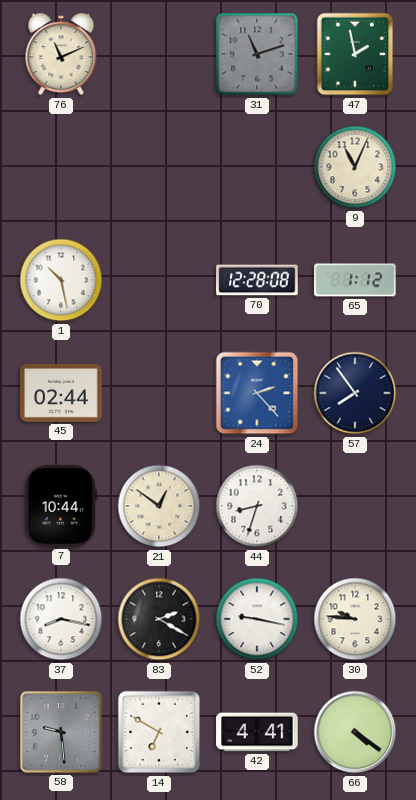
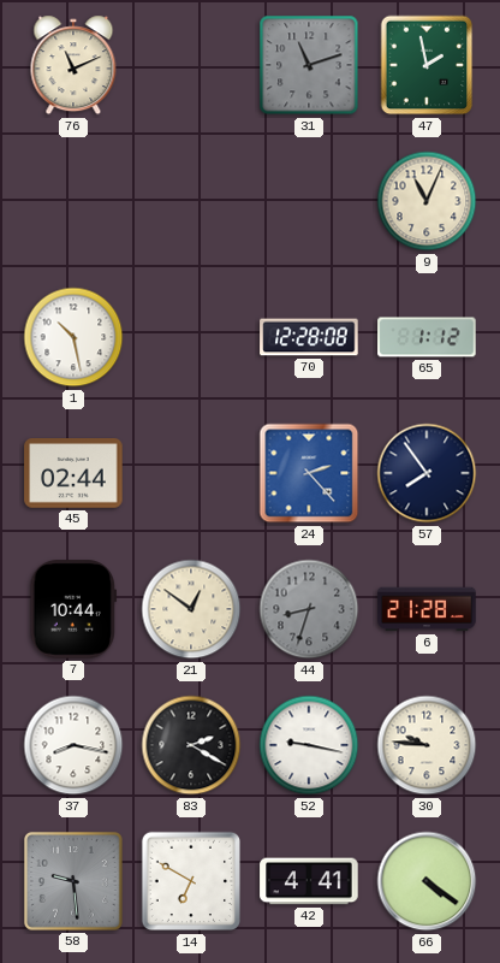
44 dial: white -> grey
6: none -> 21:28
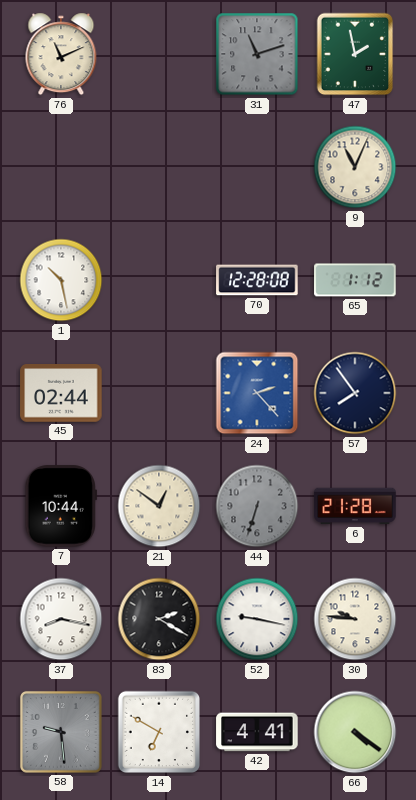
44: 8:33 -> 6:33
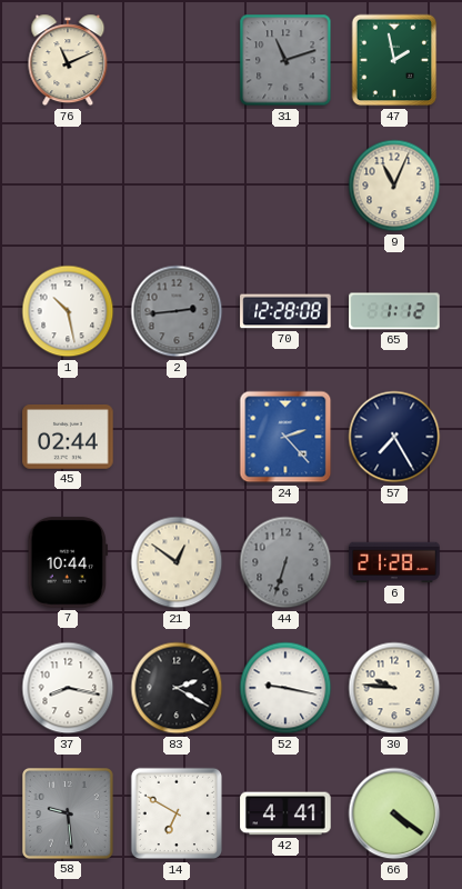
2: none -> 2:44
57: 7:54 -> 7:25
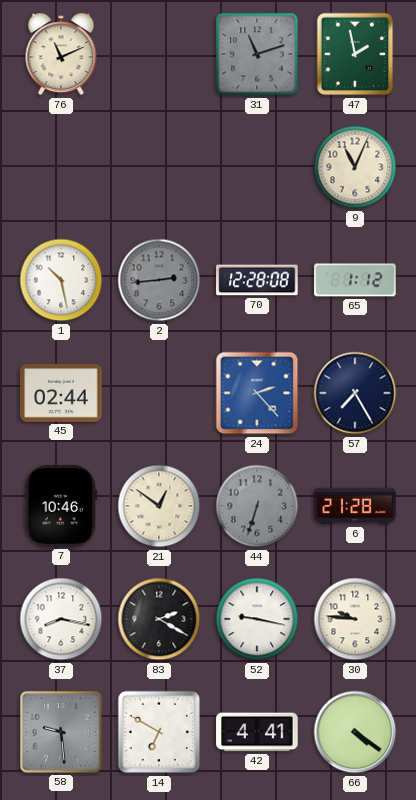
7: 10:44 -> 10:46
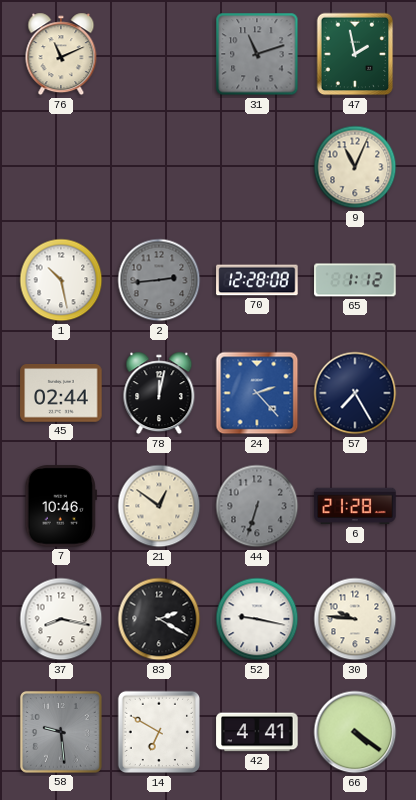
78: none -> 12:02
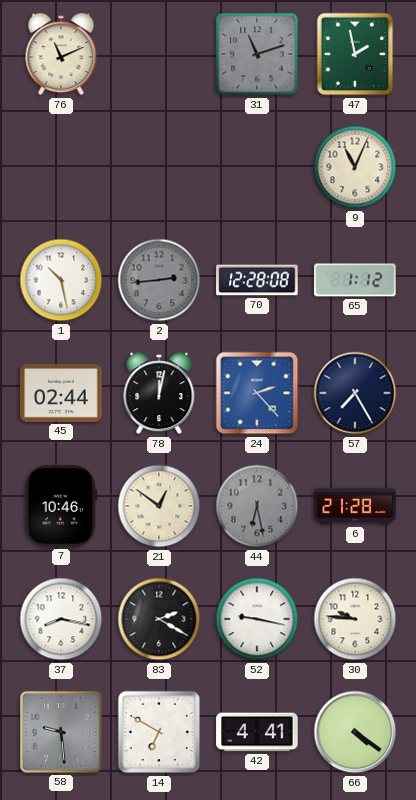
44: 6:33 -> 6:28
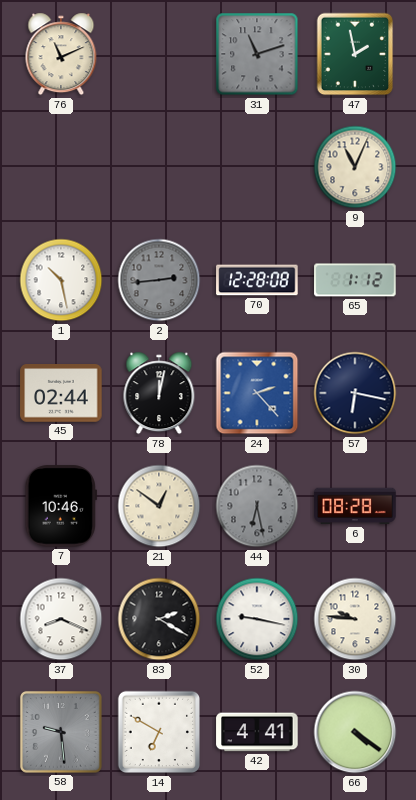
57: 7:25 -> 6:17
6: 21:28 -> 08:28
37: 8:17 -> 8:19
